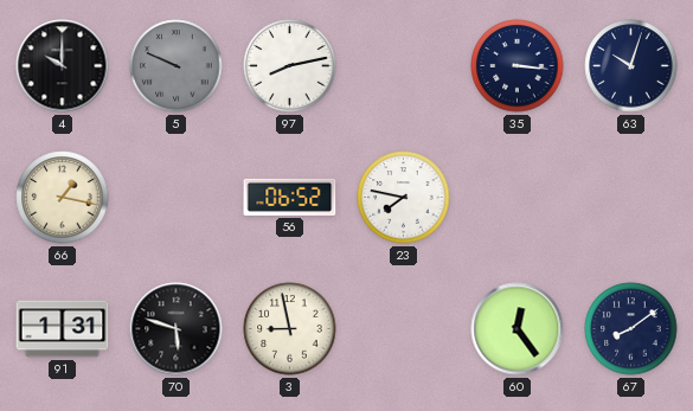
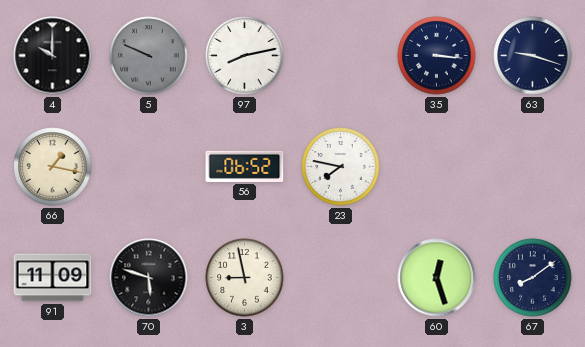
63: 10:03 -> 9:18
91: 1:31 -> 11:09
60: 12:24 -> 12:27
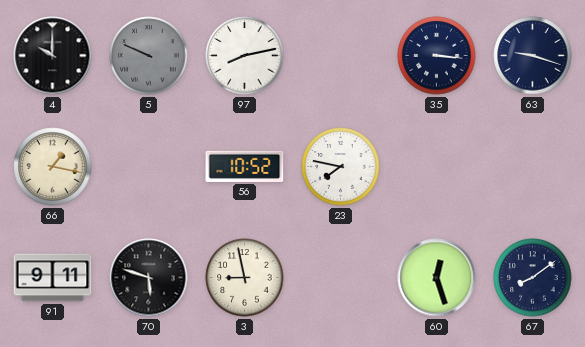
56: 06:52 -> 10:52
91: 11:09 -> 9:11
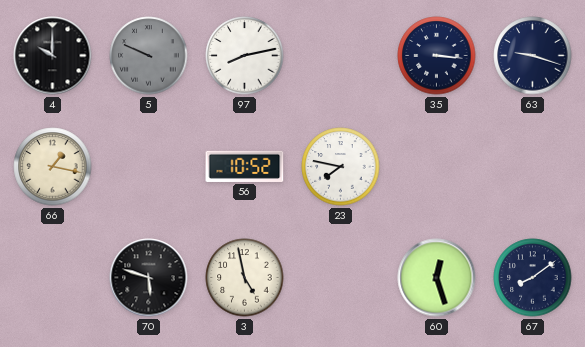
91: 9:11 -> none
3: 8:58 -> 4:58
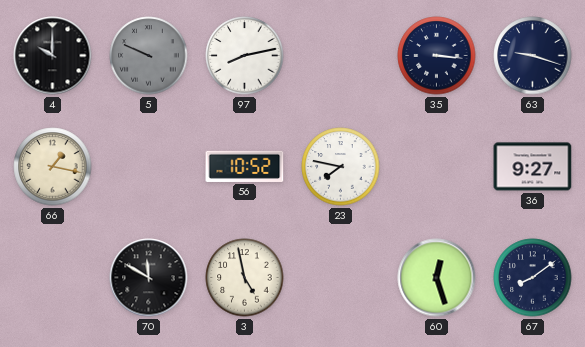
36: none -> 9:27
70: 5:48 -> 11:50
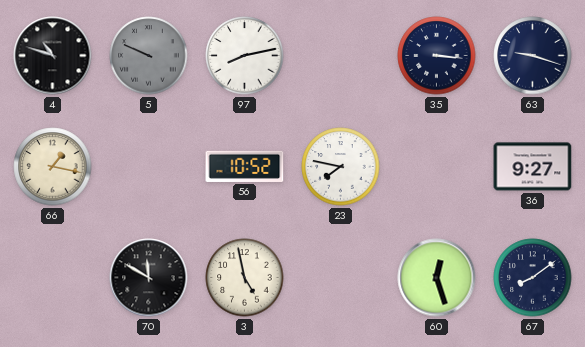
4: 10:00 -> 10:48
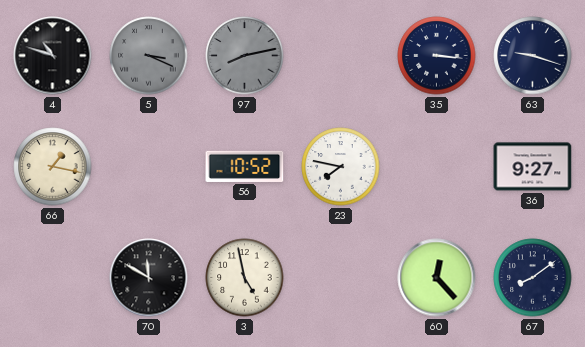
5: 9:49 -> 3:19
97 dial: white -> grey
60: 12:27 -> 12:23
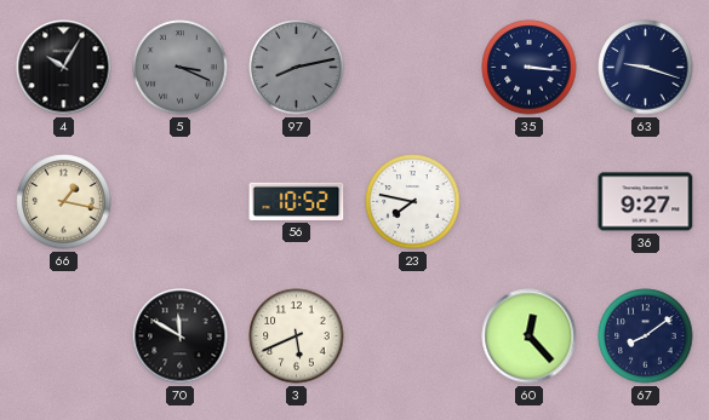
4: 10:48 -> 10:05
3: 4:58 -> 5:41
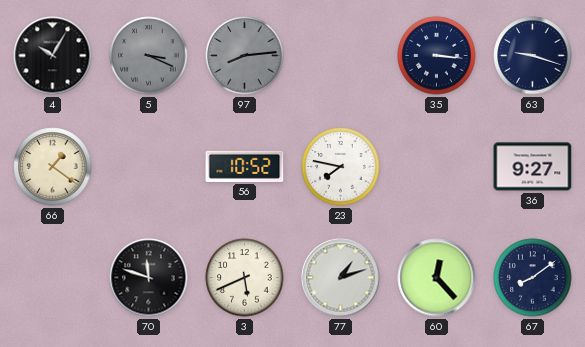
97: 8:13 -> 8:14
66: 1:17 -> 1:21
70: 11:50 -> 11:48
77: none -> 1:12
